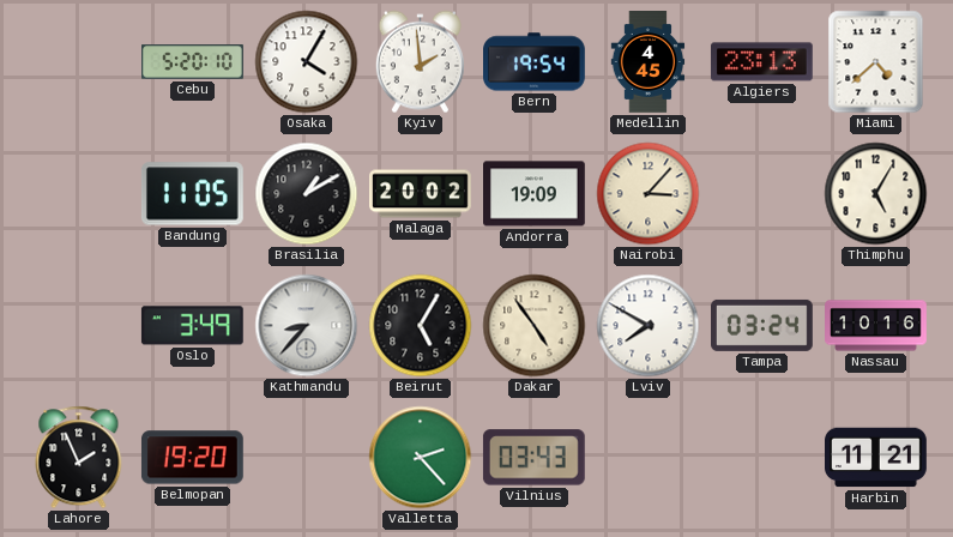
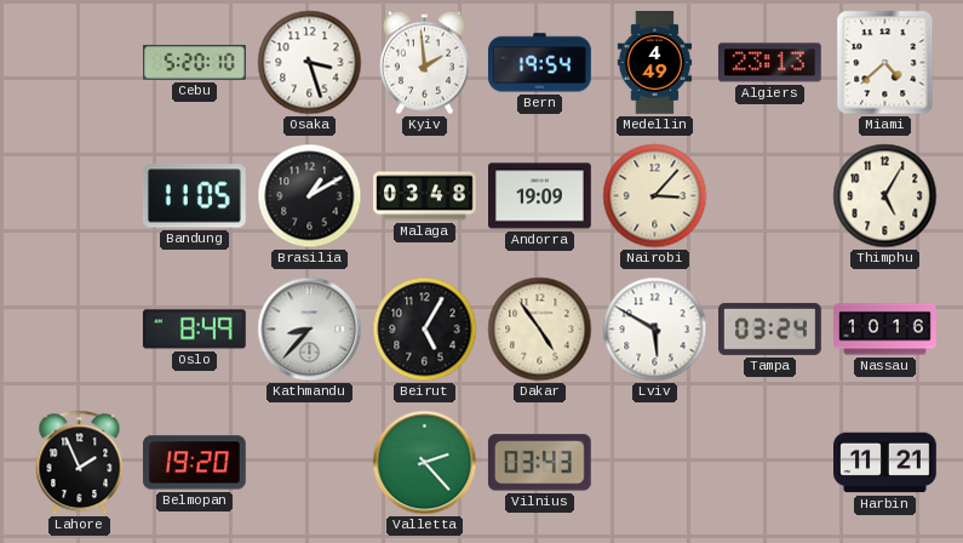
Osaka: 4:05 -> 3:27
Medellin: 4:45 -> 4:49
Malaga: 20:02 -> 03:48
Oslo: 3:49 -> 8:49
Lviv: 7:50 -> 5:50
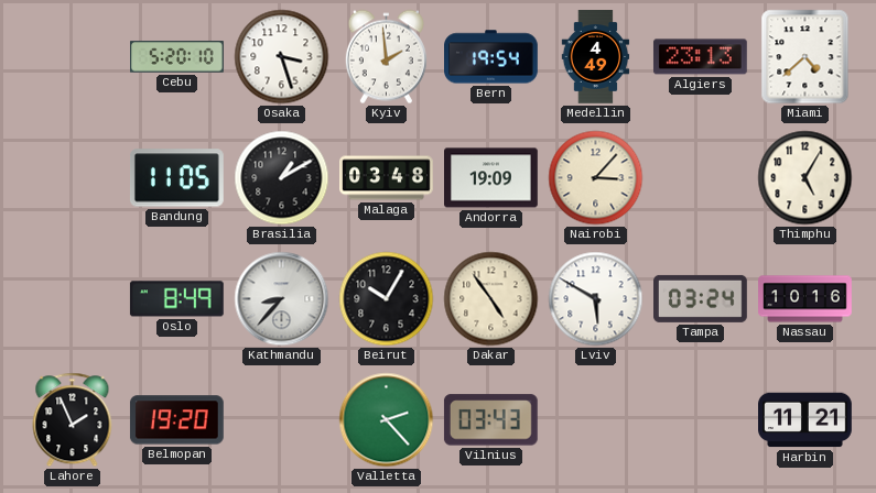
Beirut: 5:05 -> 10:05
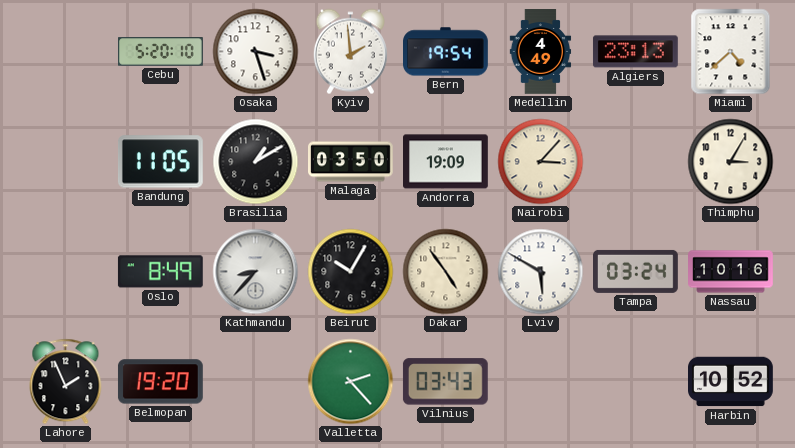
Malaga: 03:48 -> 03:50
Thimphu: 5:05 -> 3:05
Harbin: 11:21 -> 10:52
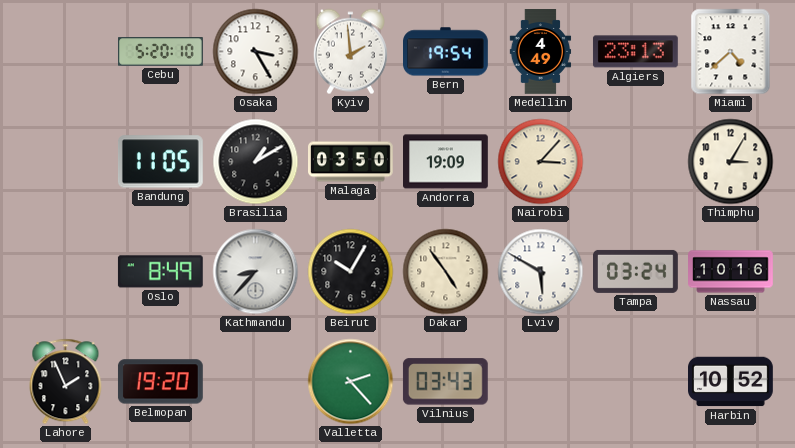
Osaka: 3:27 -> 3:25
